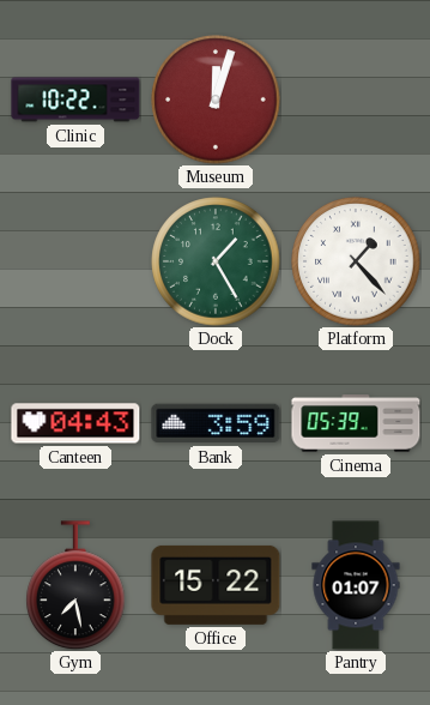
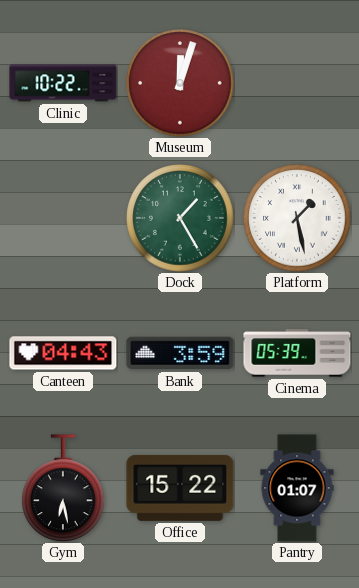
Platform: 1:23 -> 1:28
Gym: 7:28 -> 6:28
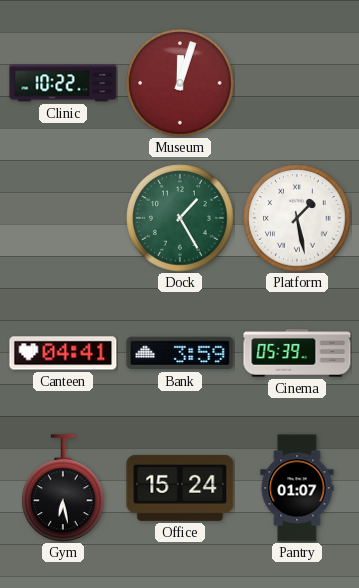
Canteen: 04:43 -> 04:41
Office: 15:22 -> 15:24
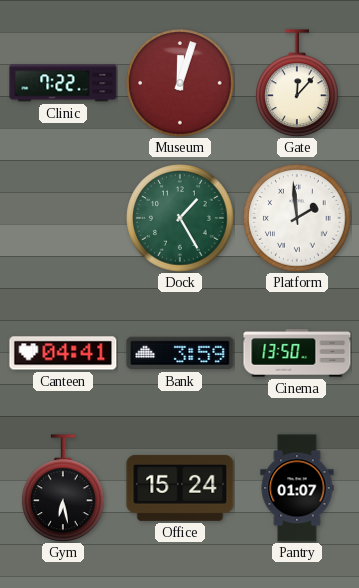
Clinic: 10:22 -> 7:22
Gate: none -> 12:07
Platform: 1:28 -> 1:59
Cinema: 05:39 -> 13:50
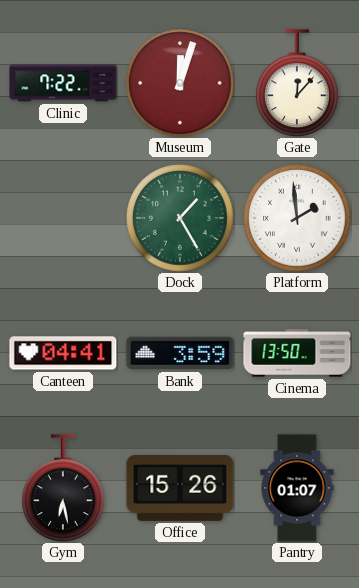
Office: 15:24 -> 15:26
